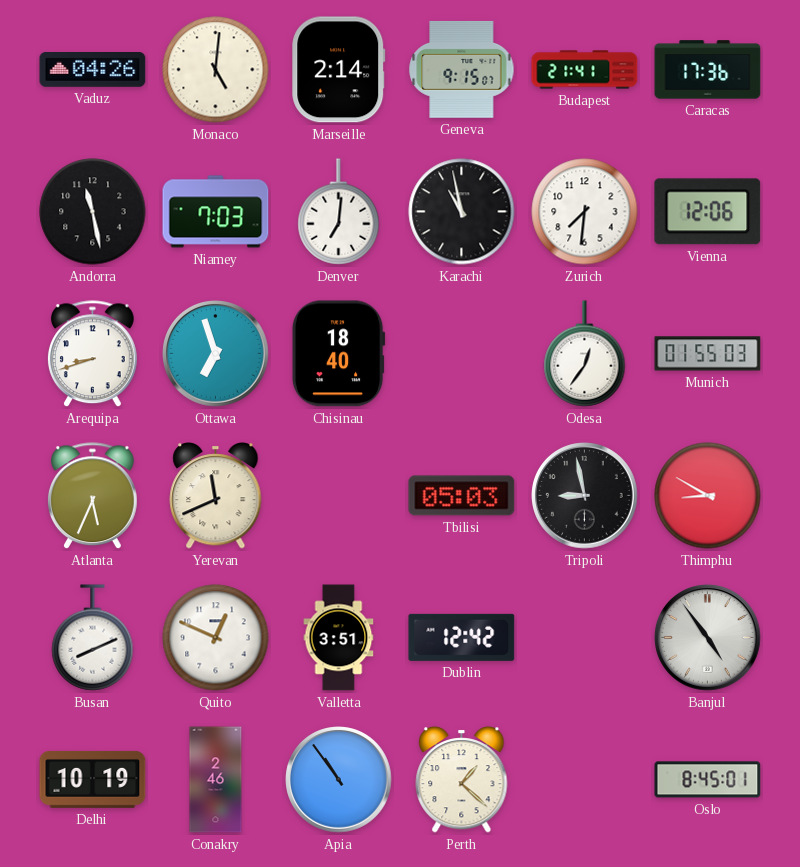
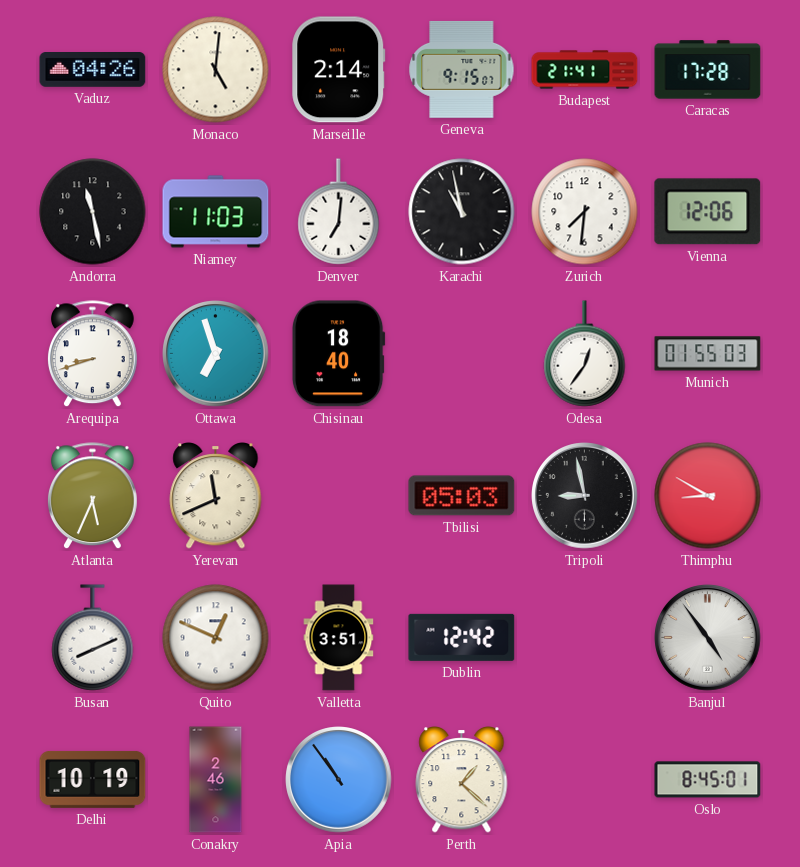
Caracas: 17:36 -> 17:28
Niamey: 7:03 -> 11:03
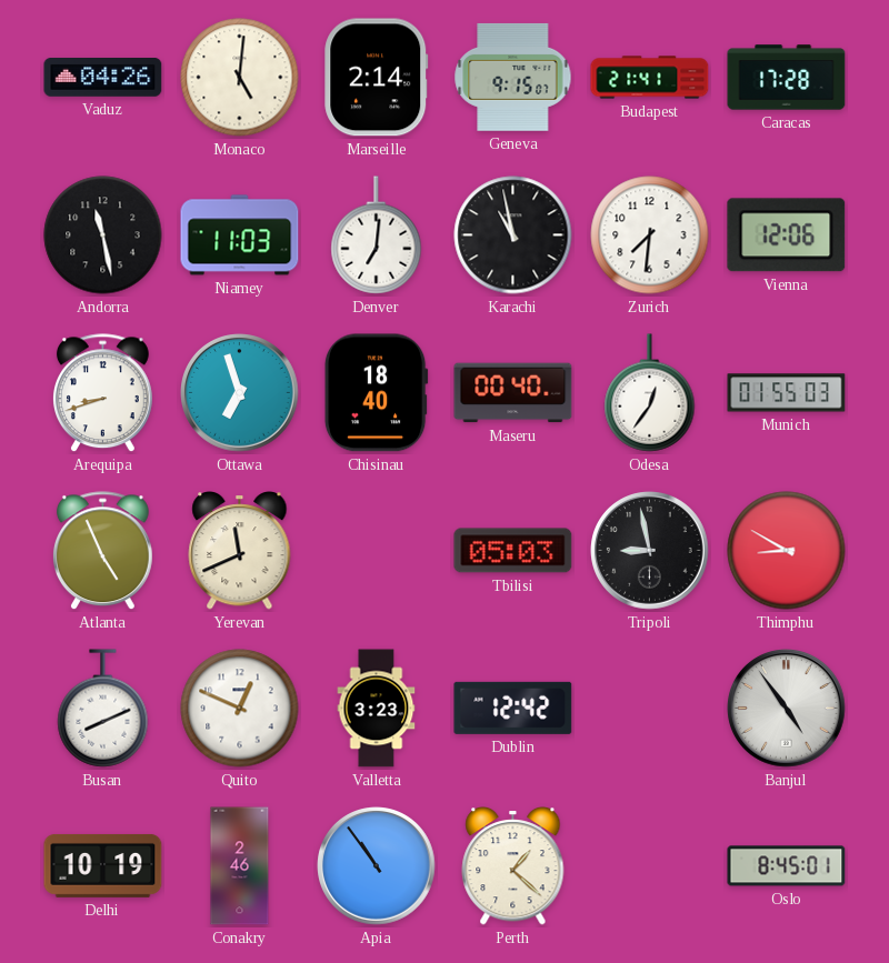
Maseru: none -> 00:40
Atlanta: 5:34 -> 4:56
Valletta: 3:51 -> 3:23
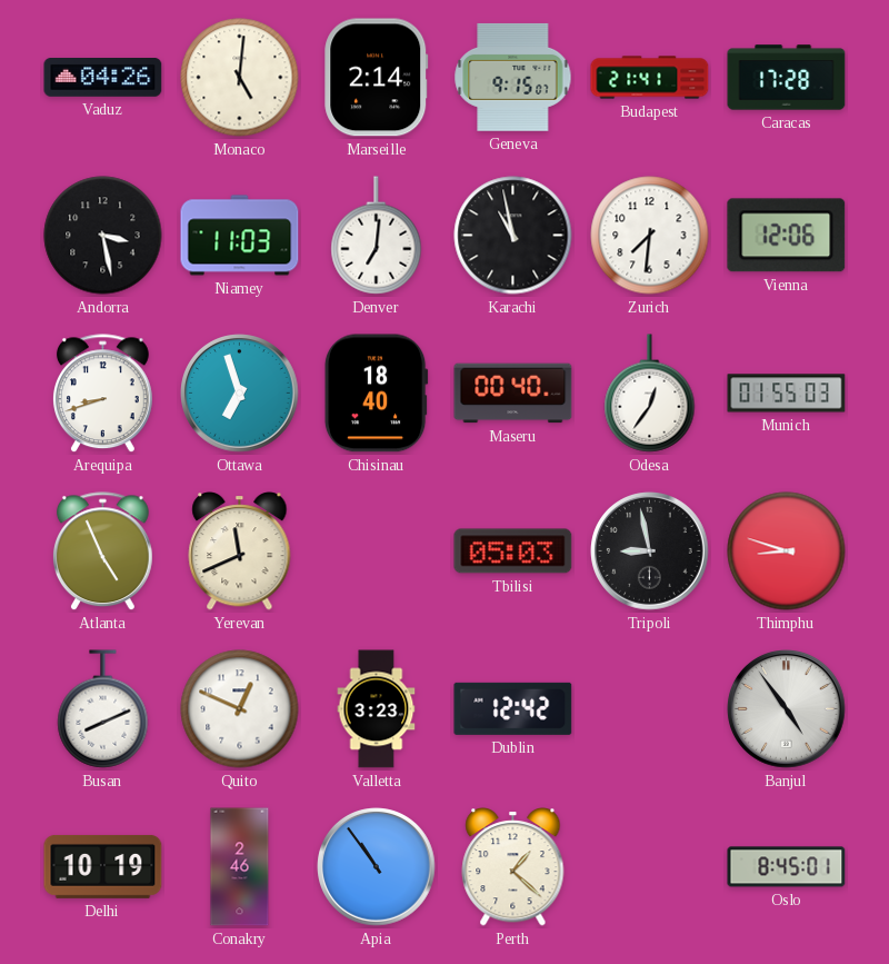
Andorra: 11:28 -> 3:28
Thimphu: 8:50 -> 8:48
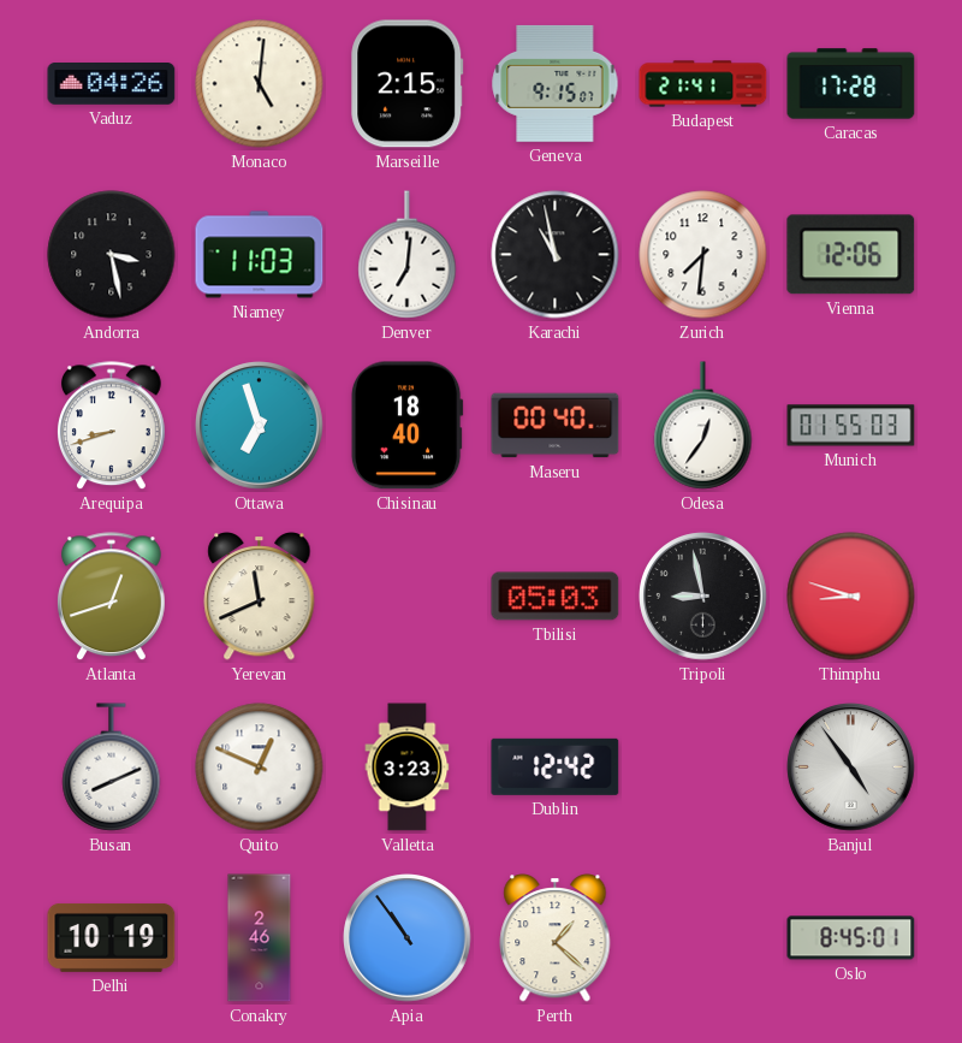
Marseille: 2:14 -> 2:15
Atlanta: 4:56 -> 12:42
